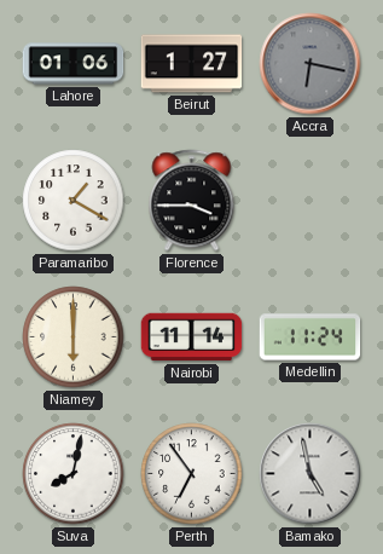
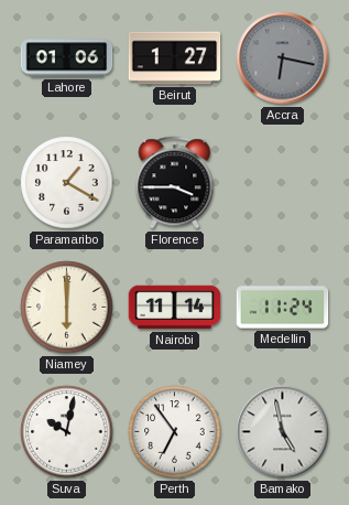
Suva: 8:02 -> 10:02
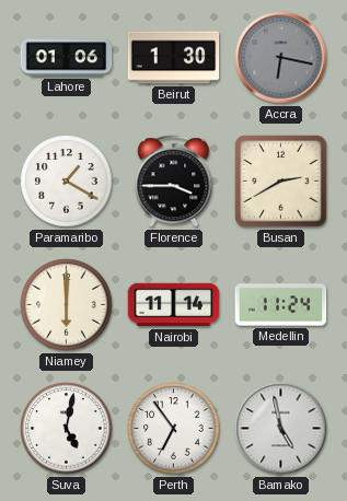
Beirut: 1:27 -> 1:30
Busan: none -> 2:40
Suva: 10:02 -> 5:02
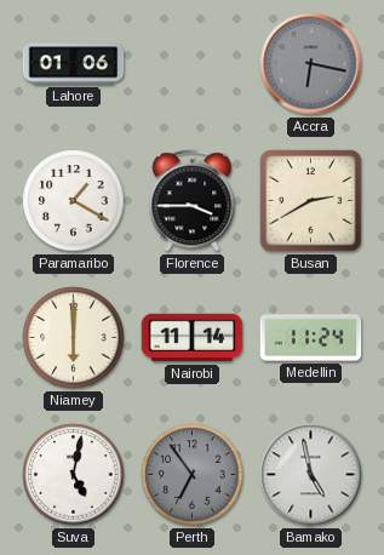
Beirut: 1:30 -> none
Perth dial: white -> grey
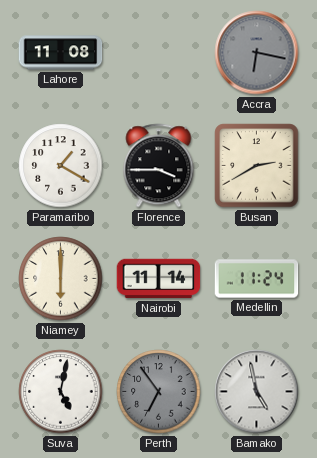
Lahore: 01:06 -> 11:08
